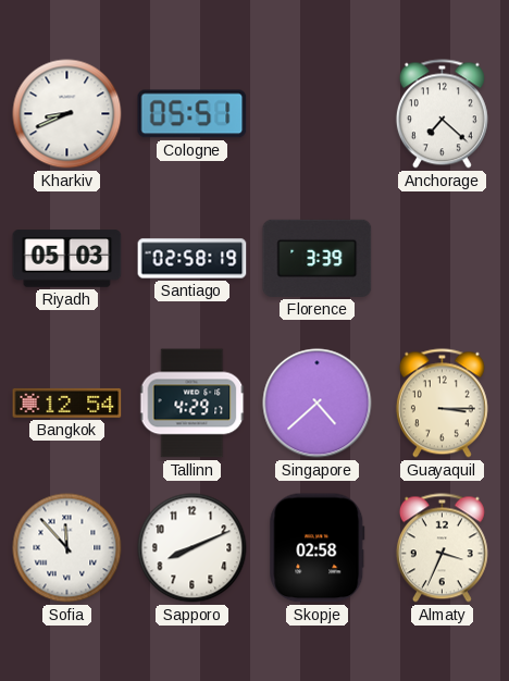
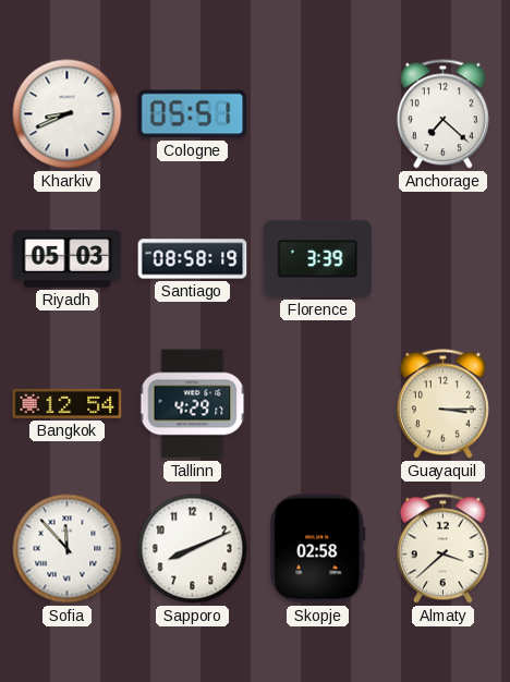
Santiago: 02:58 -> 08:58
Singapore: 4:38 -> none
Almaty: 3:34 -> 3:38
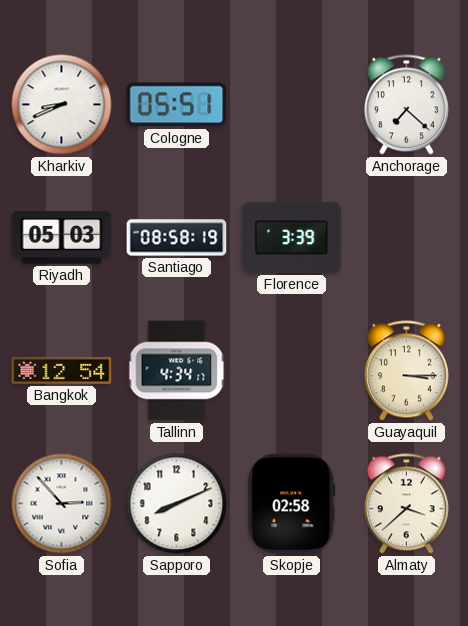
Tallinn: 4:29 -> 4:34
Sofia: 11:53 -> 2:53
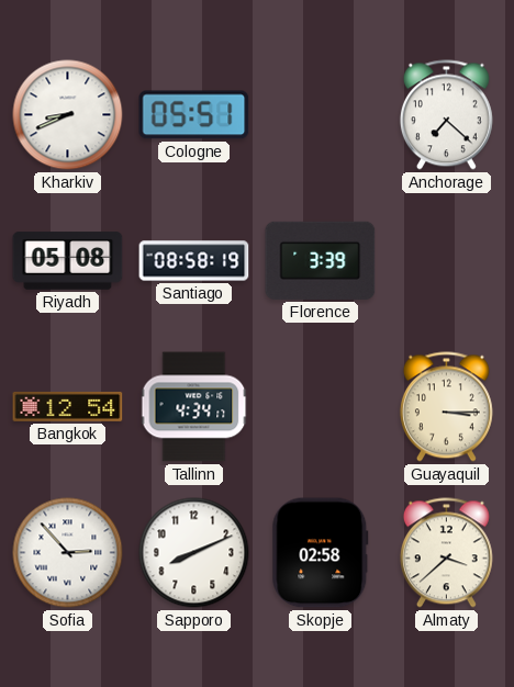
Riyadh: 05:03 -> 05:08
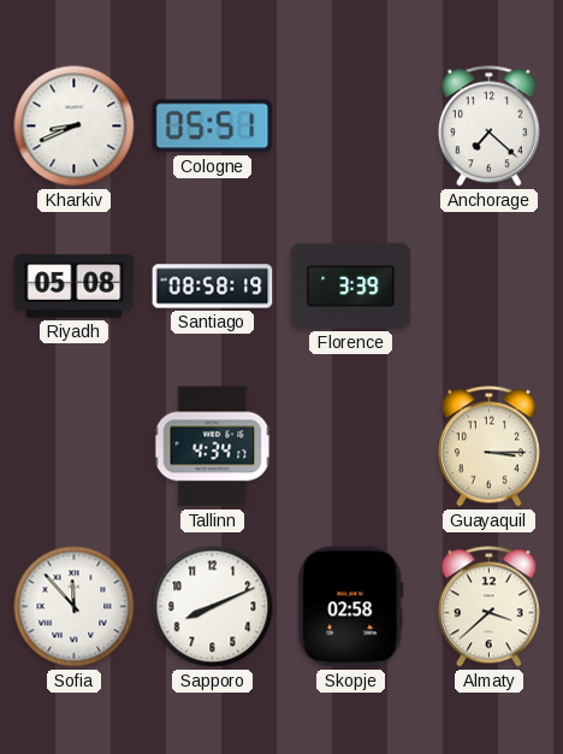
Bangkok: 12:54 -> none
Sofia: 2:53 -> 11:53
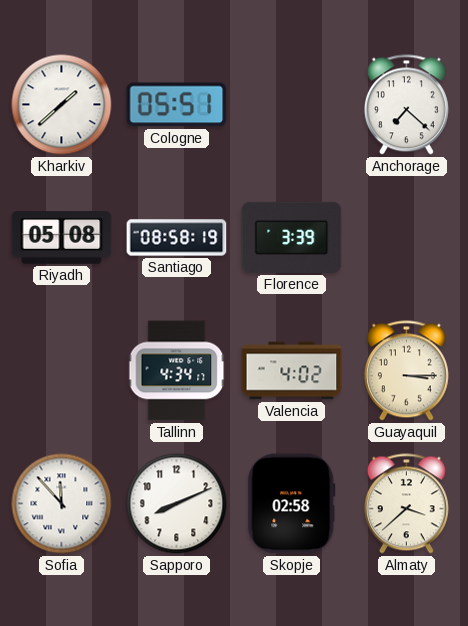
Kharkiv: 8:41 -> 1:38
Valencia: none -> 4:02
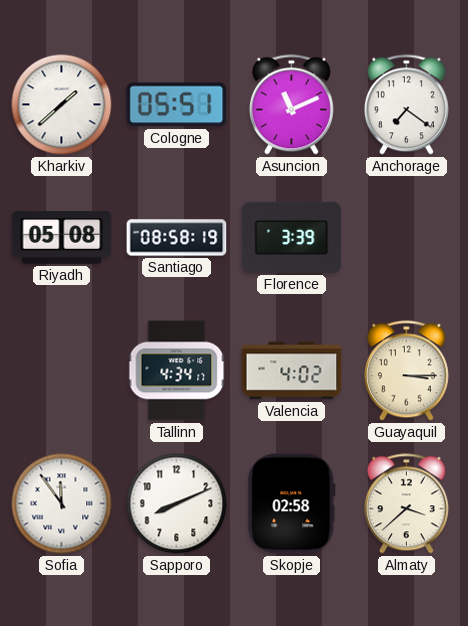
Asuncion: none -> 11:11
Anchorage: 7:22 -> 7:21
Sofia: 11:53 -> 11:54
